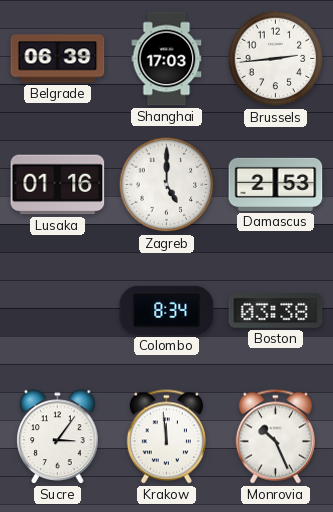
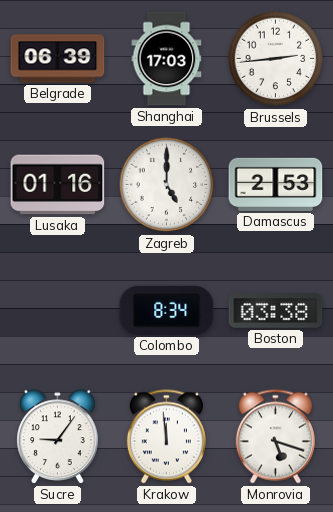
Sucre: 3:06 -> 9:06
Monrovia: 10:26 -> 5:18
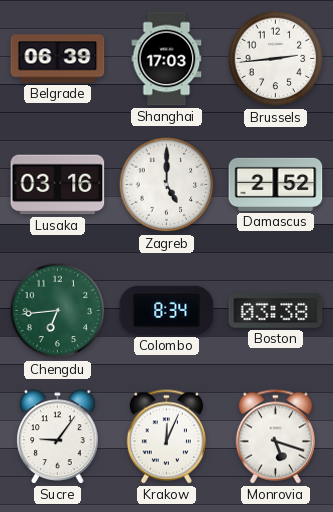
Lusaka: 01:16 -> 03:16
Damascus: 2:53 -> 2:52
Chengdu: none -> 6:44
Krakow: 11:59 -> 12:04
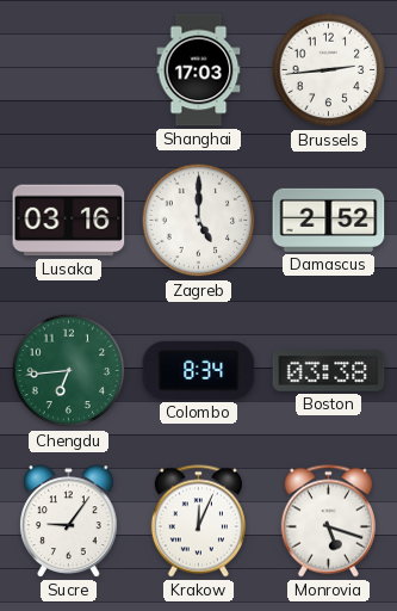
Belgrade: 06:39 -> none
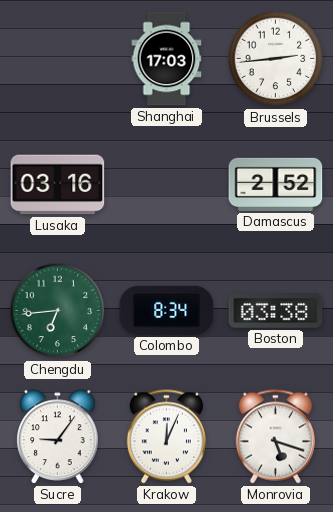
Zagreb: 5:00 -> none
